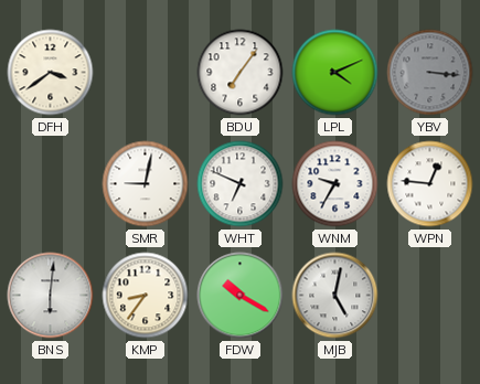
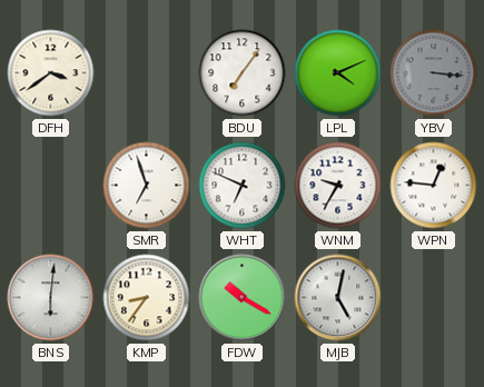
SMR: 9:02 -> 6:57
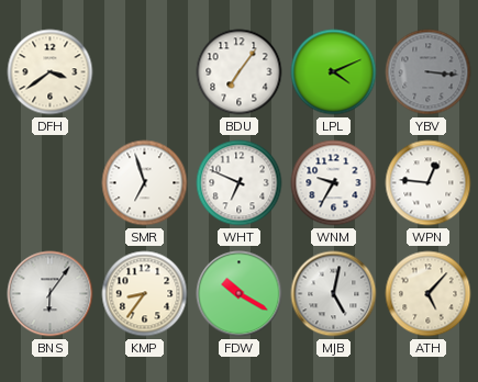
BNS: 6:01 -> 6:06
ATH: none -> 5:07
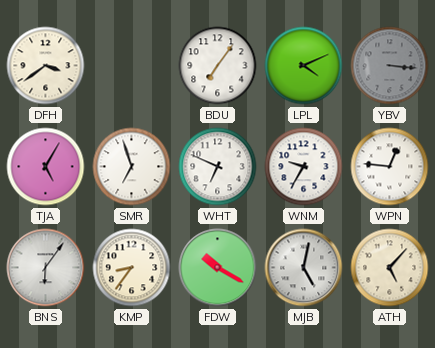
TJA: none -> 5:05
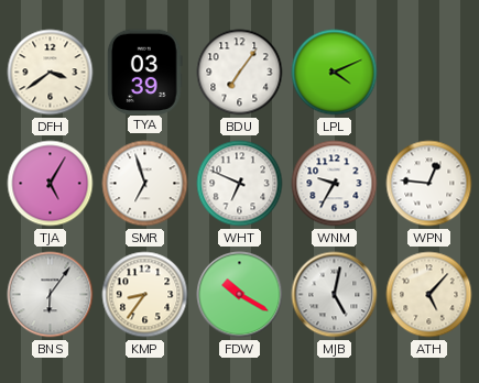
TYA: none -> 03:39
YBV: 3:16 -> none
